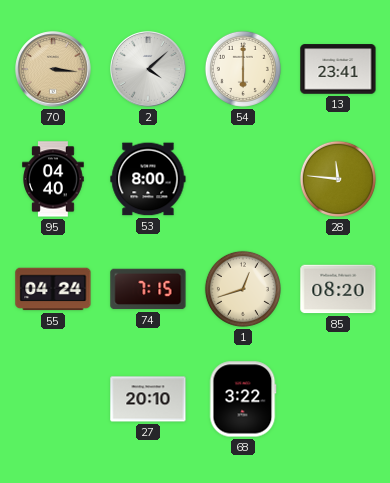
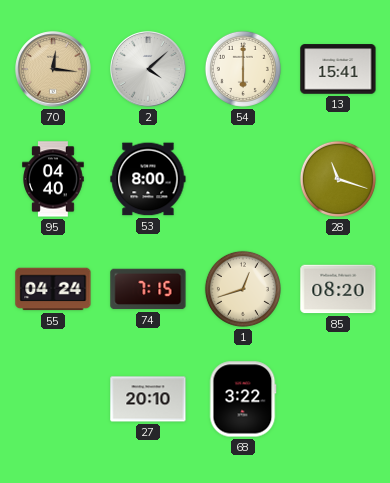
70: 3:16 -> 12:16
13: 23:41 -> 15:41
28: 11:46 -> 11:18
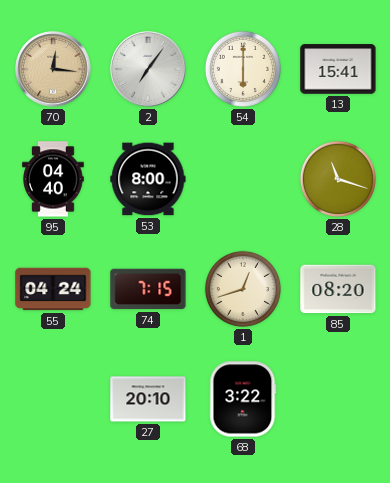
2: 4:08 -> 7:06
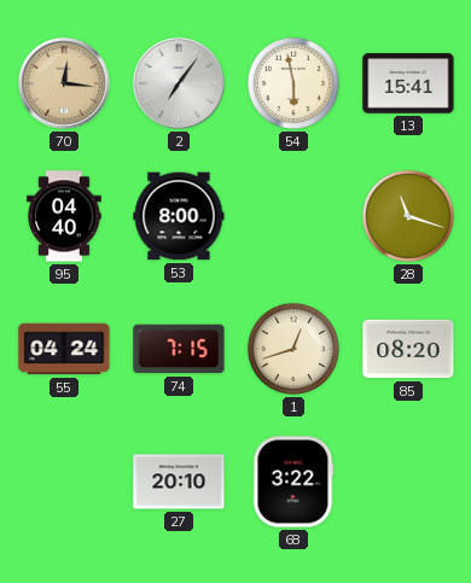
54: 6:00 -> 5:58
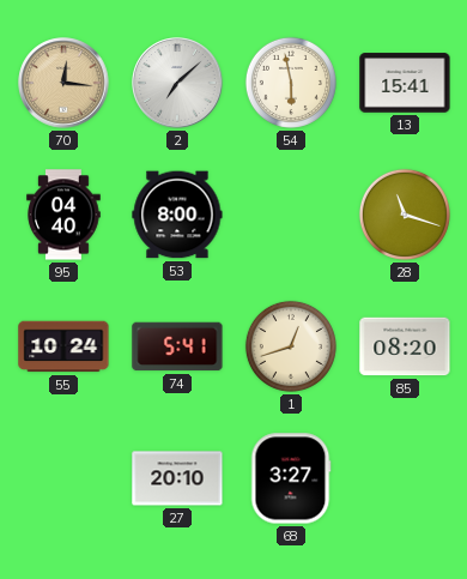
2: 7:06 -> 7:08
55: 04:24 -> 10:24
74: 7:15 -> 5:41
68: 3:22 -> 3:27
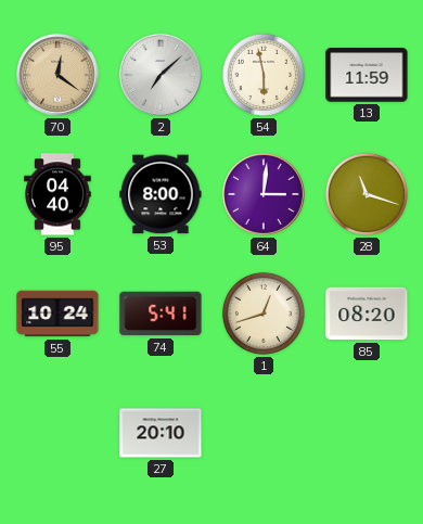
70: 12:16 -> 12:21
13: 15:41 -> 11:59
64: none -> 3:01
68: 3:27 -> none
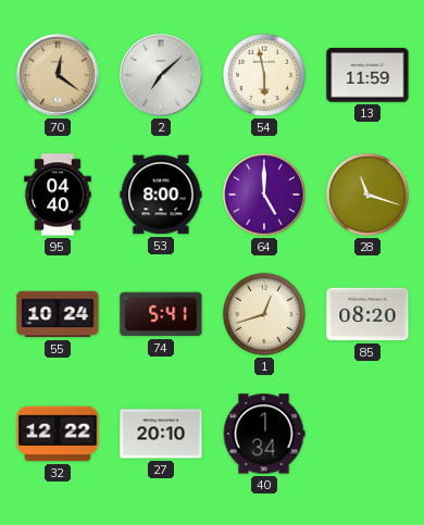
64: 3:01 -> 5:00
32: none -> 12:22
40: none -> 1:34
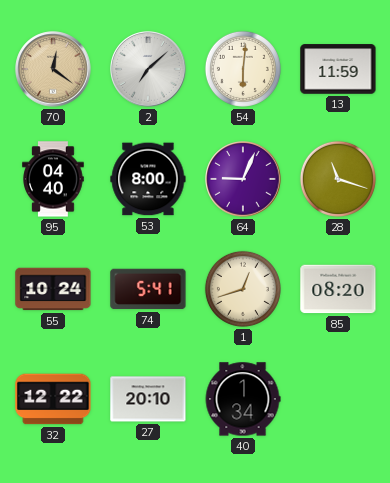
54: 5:58 -> 6:01
64: 5:00 -> 9:04
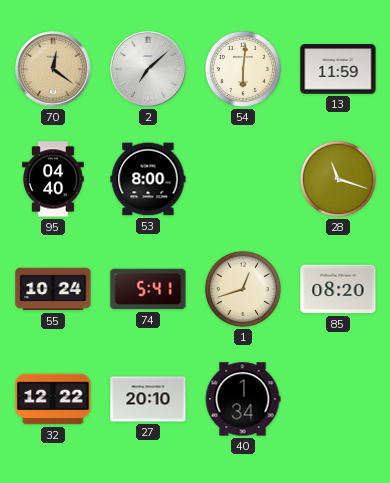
64: 9:04 -> none
